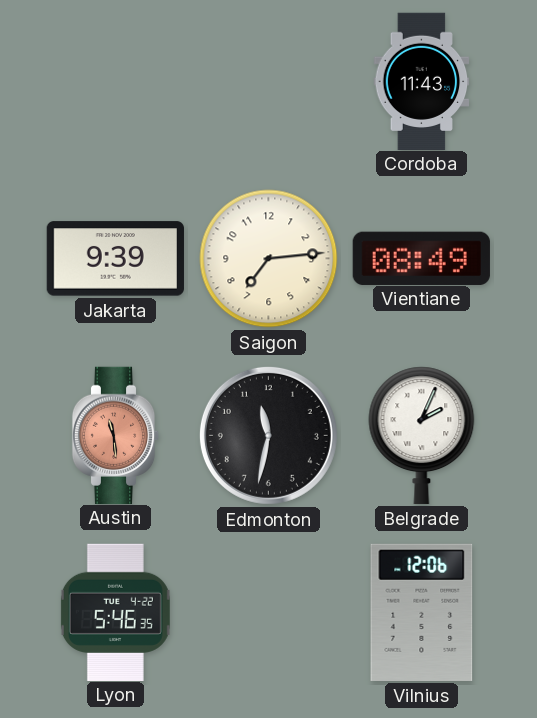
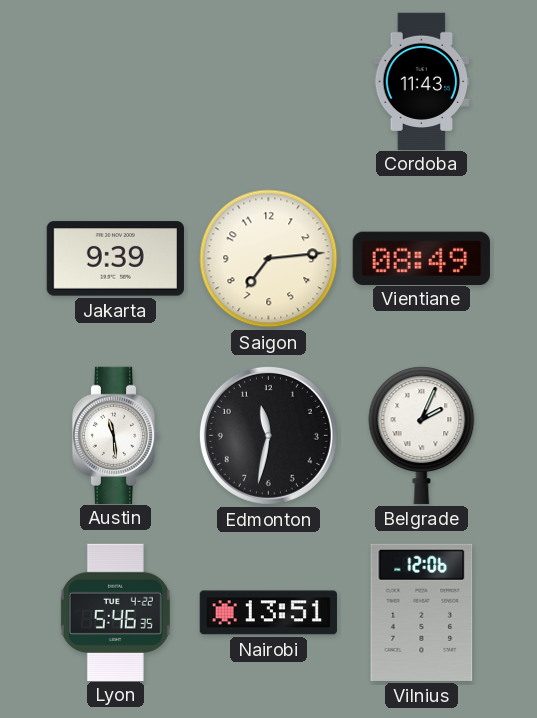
Austin dial: salmon -> white
Nairobi: none -> 13:51
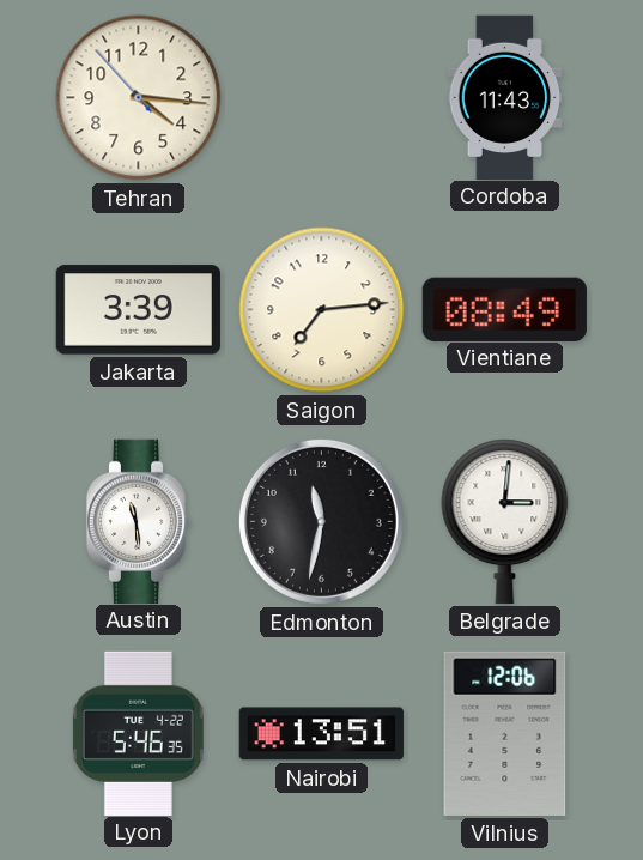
Tehran: none -> 4:15
Jakarta: 9:39 -> 3:39
Belgrade: 2:04 -> 3:01
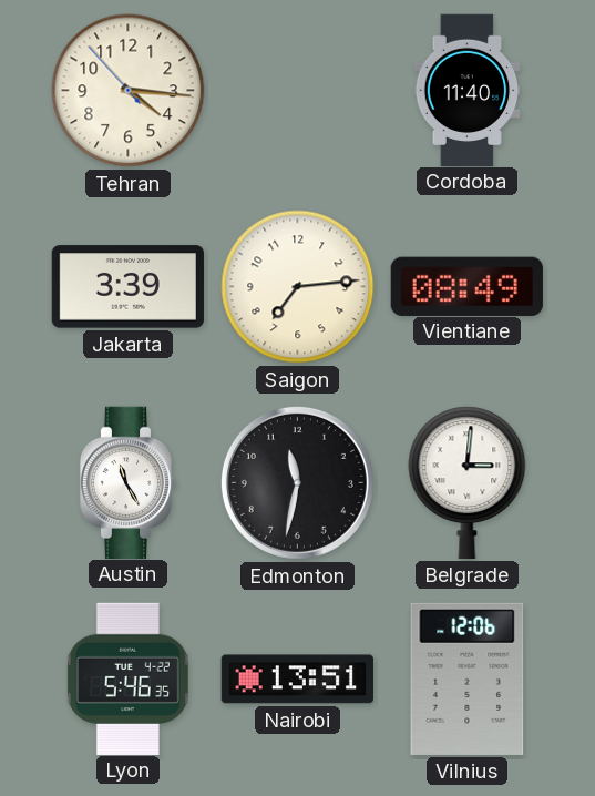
Cordoba: 11:43 -> 11:40
Austin: 11:29 -> 11:25
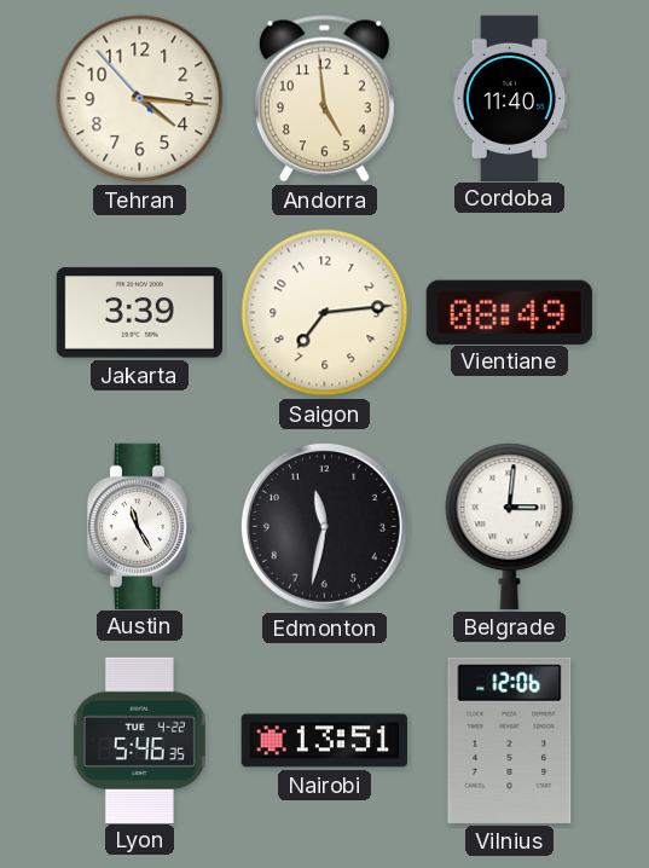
Andorra: none -> 4:59
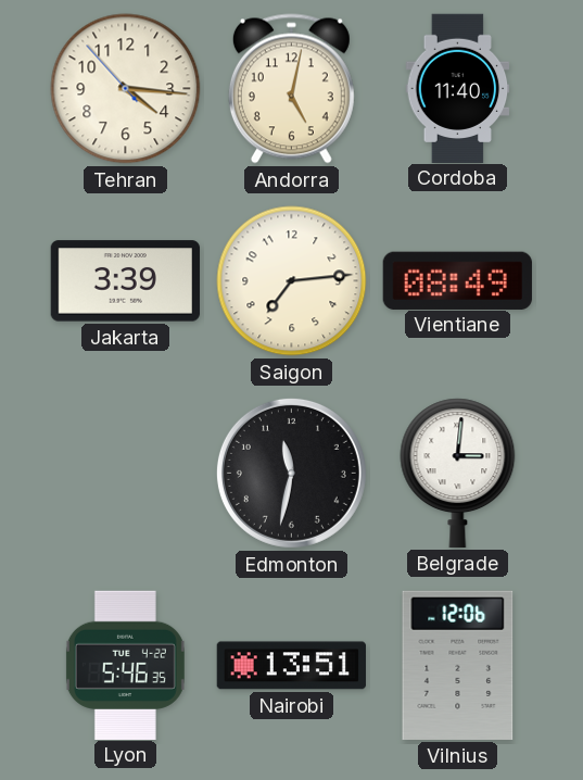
Andorra: 4:59 -> 5:02
Austin: 11:25 -> none
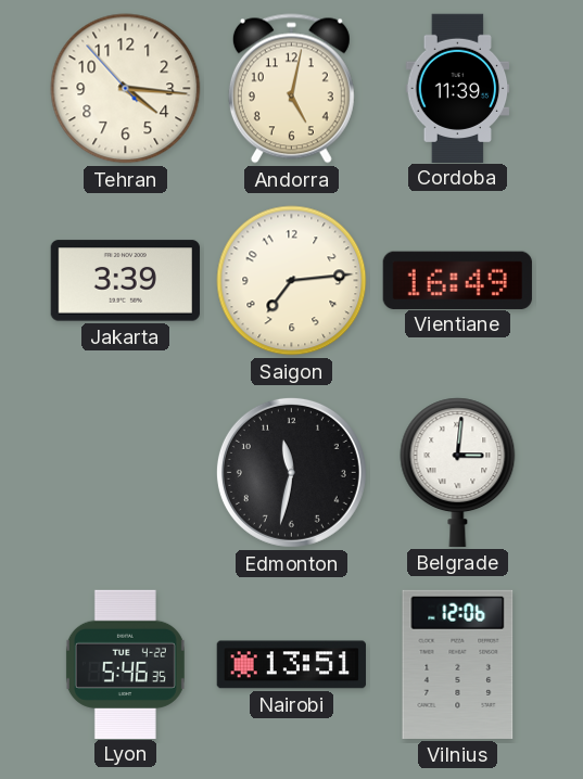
Cordoba: 11:40 -> 11:39
Vientiane: 08:49 -> 16:49
